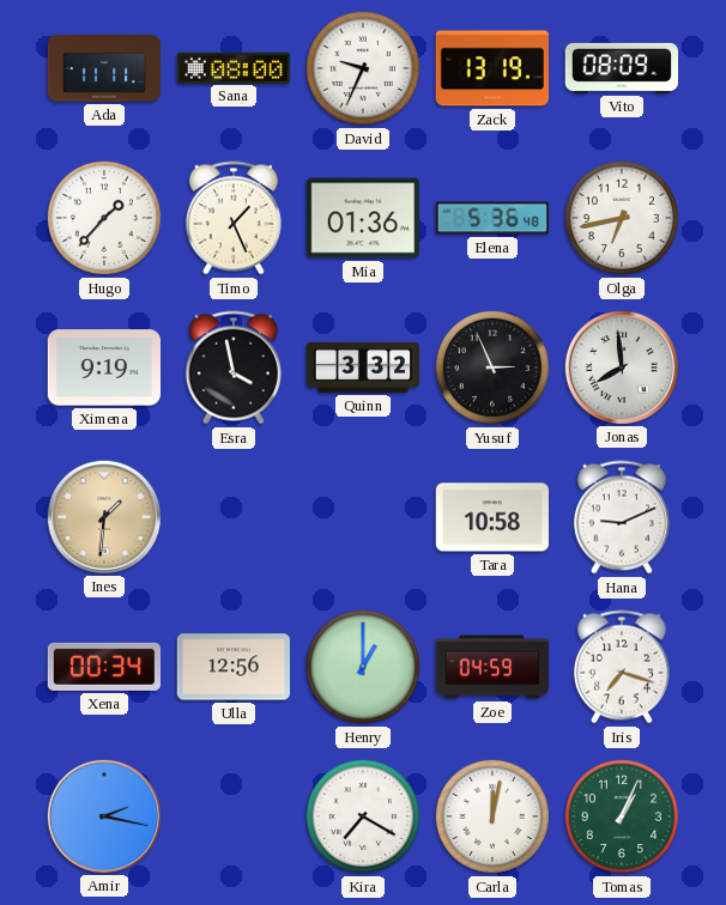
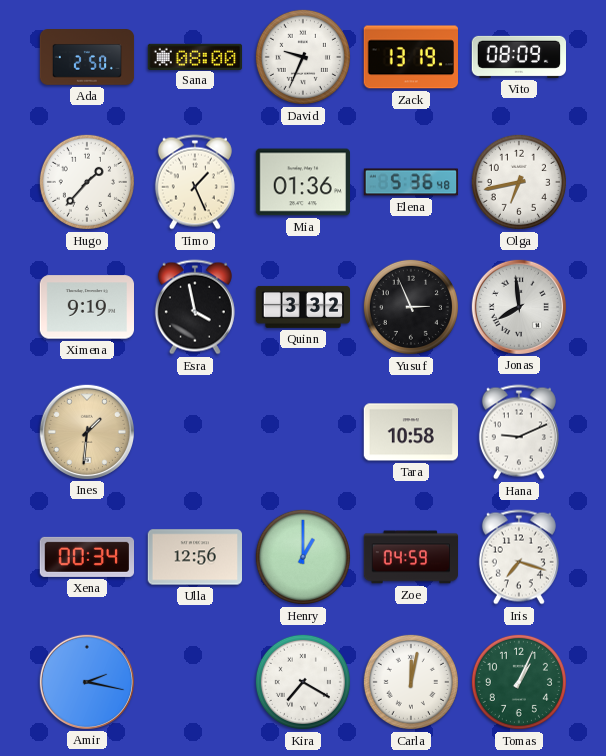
Ada: 11:11 -> 2:50
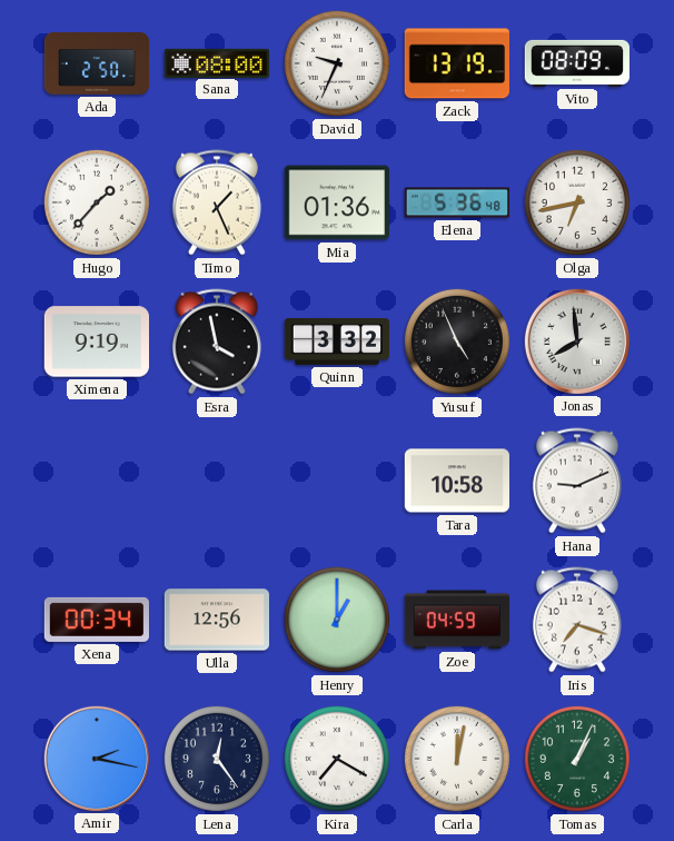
Yusuf: 2:56 -> 4:56
Ines: 1:31 -> none
Lena: none -> 12:24
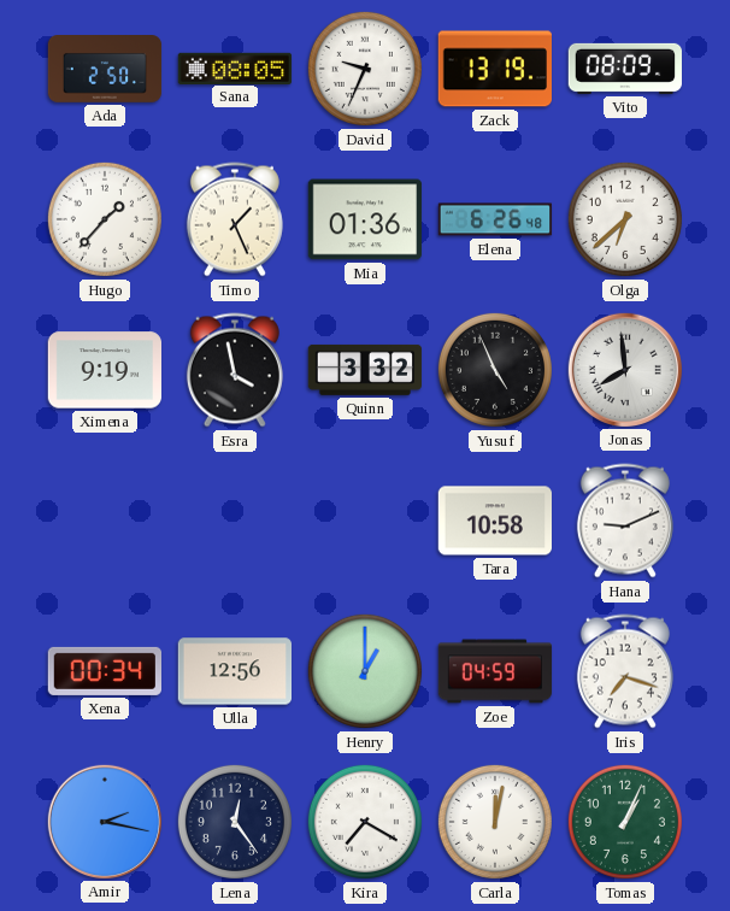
Sana: 08:00 -> 08:05
Elena: 5:36 -> 6:26
Olga: 6:43 -> 6:38
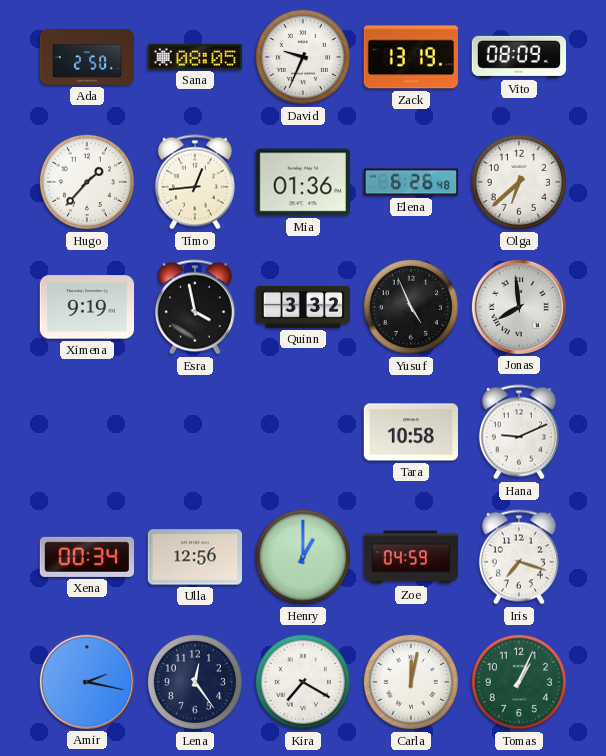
Timo: 1:26 -> 12:44
